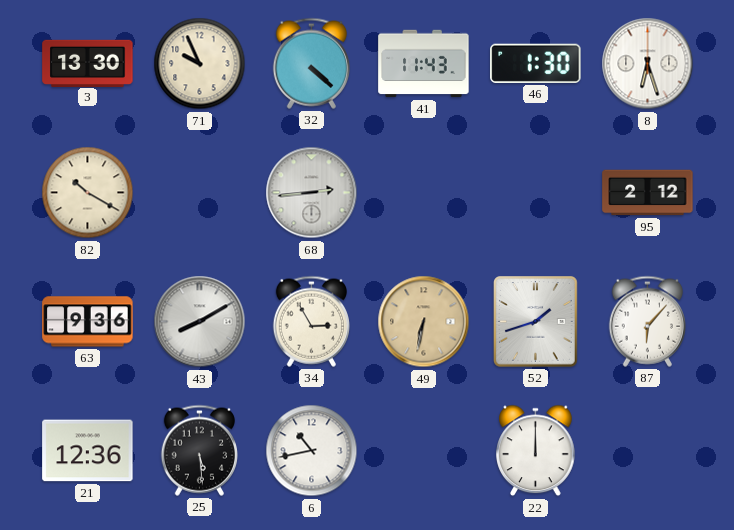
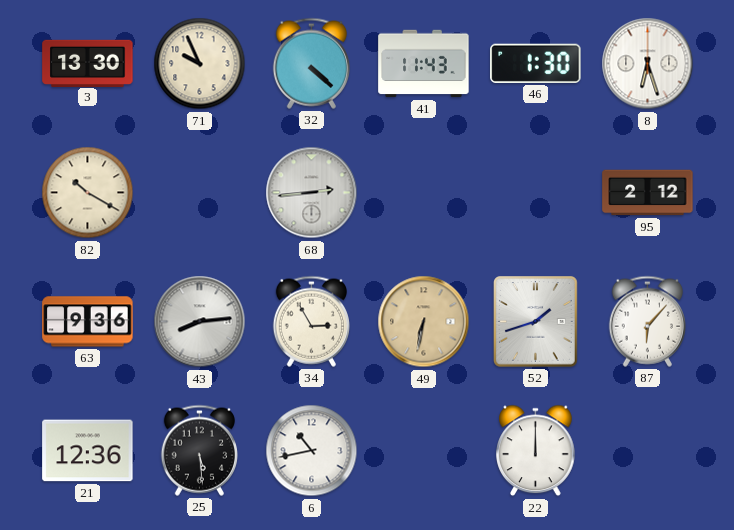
43: 8:10 -> 8:14
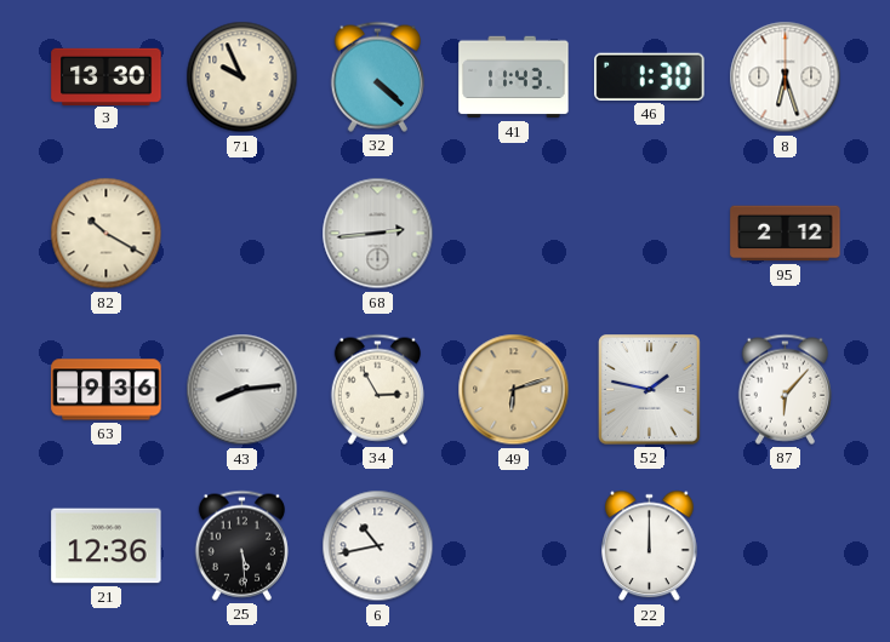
49: 6:32 -> 6:12
52: 1:42 -> 1:47
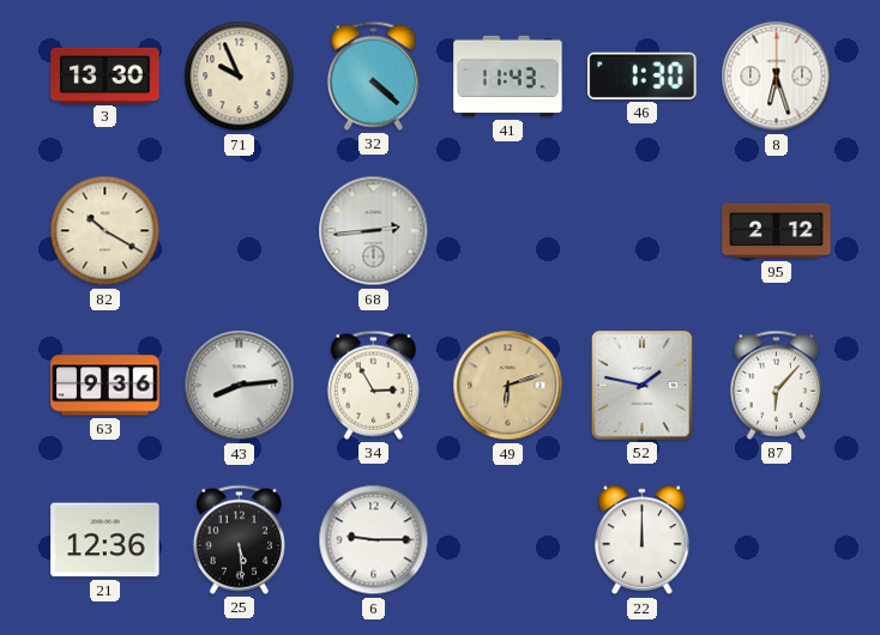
6: 10:43 -> 9:15
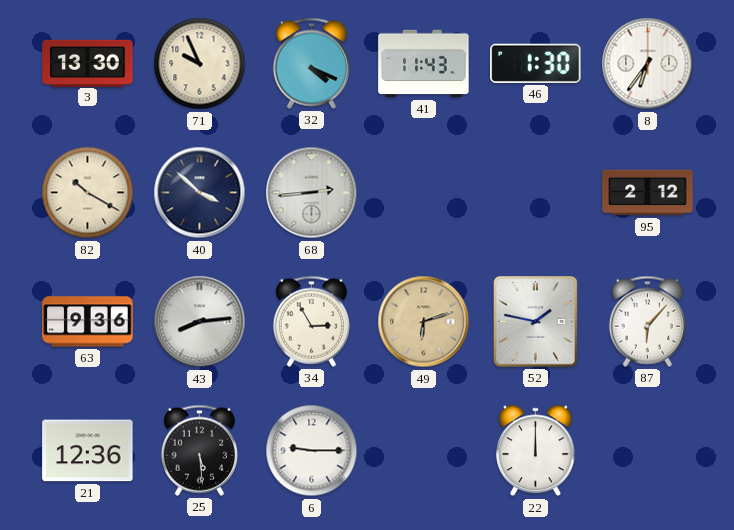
32: 4:22 -> 4:19
8: 6:27 -> 6:36
40: none -> 3:52
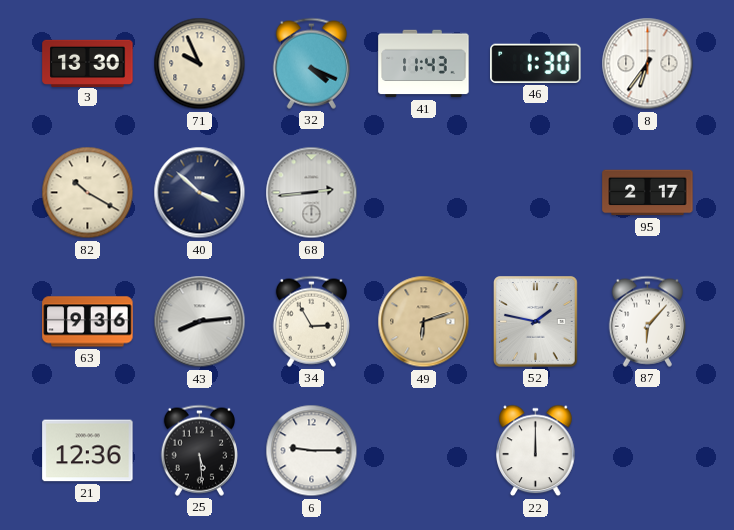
95: 2:12 -> 2:17
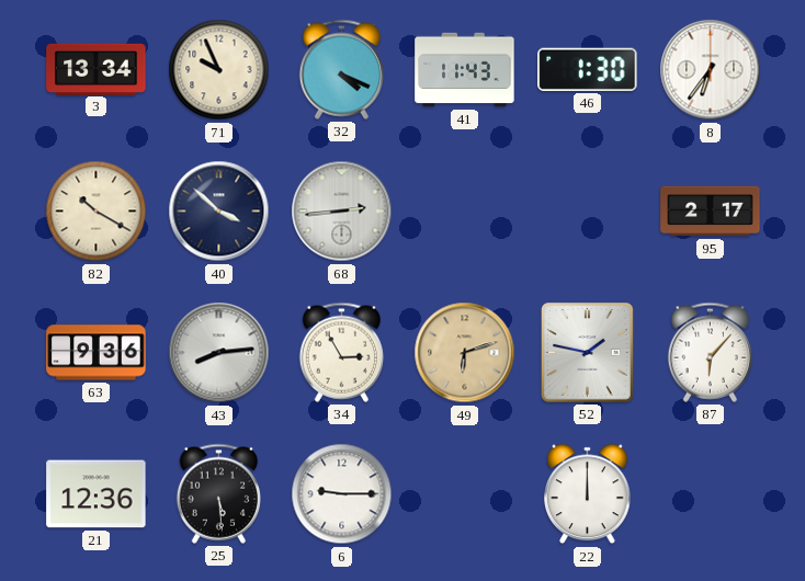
3: 13:30 -> 13:34
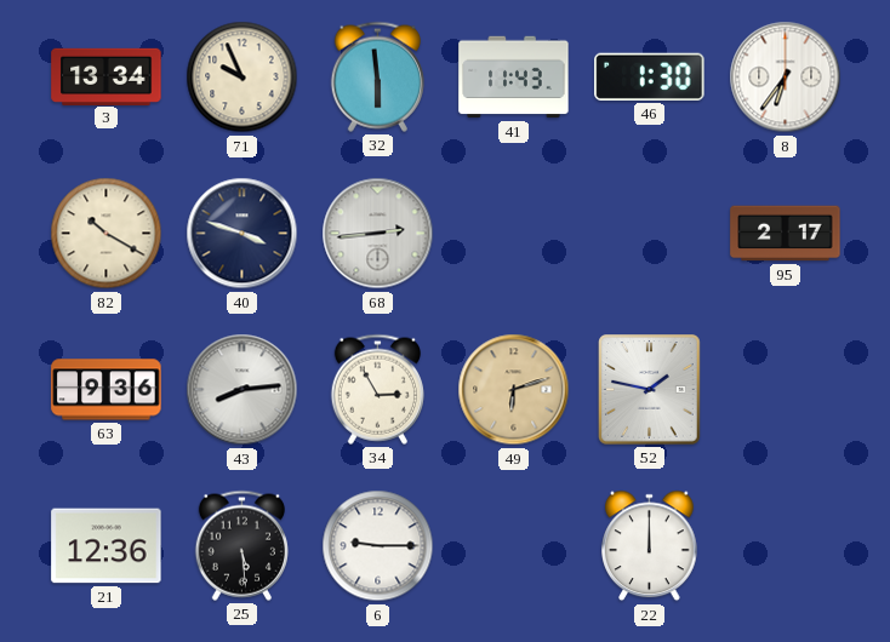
32: 4:19 -> 5:59
40: 3:52 -> 3:48
87: 6:07 -> none
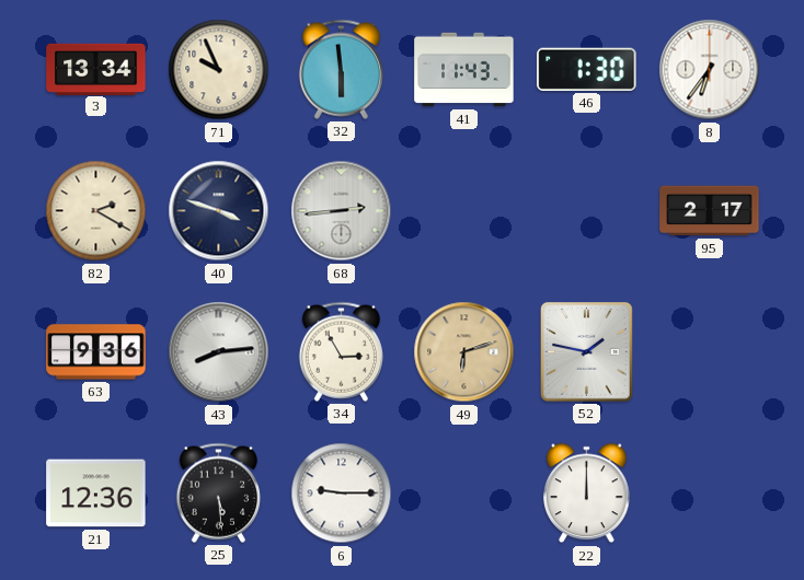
82: 10:20 -> 2:20
